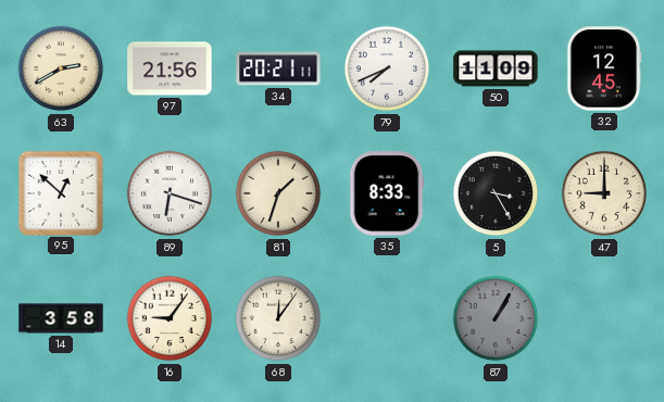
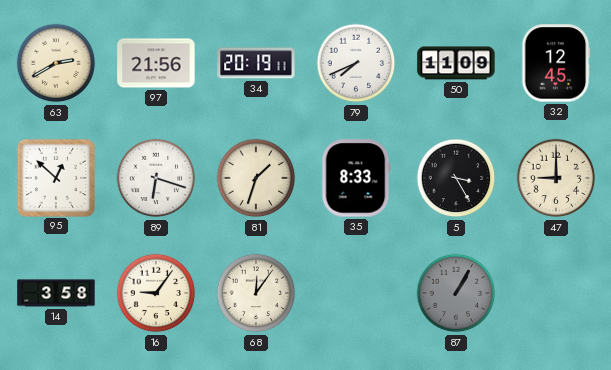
34: 20:21 -> 20:19
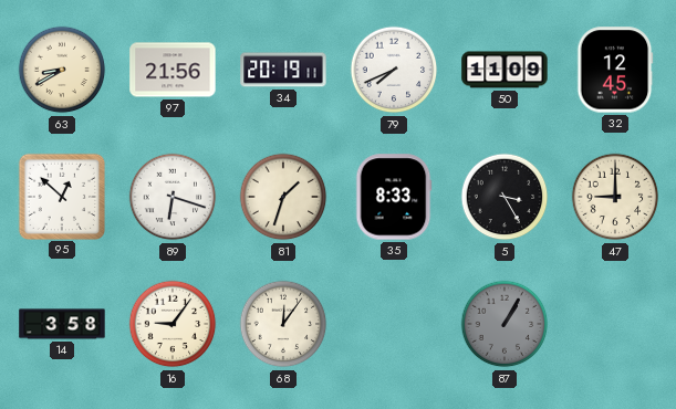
63: 2:40 -> 8:40
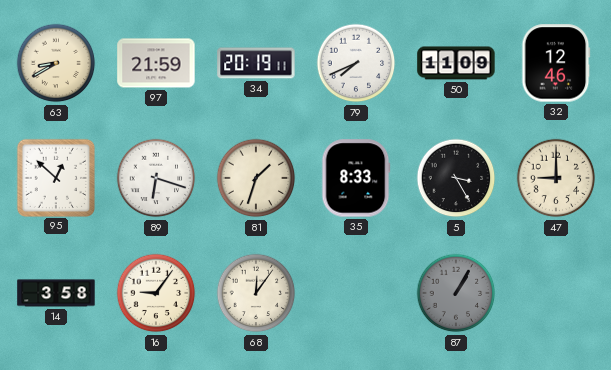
97: 21:56 -> 21:59
32: 12:45 -> 12:46
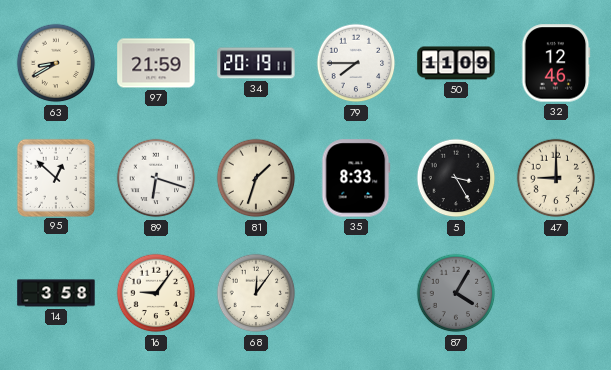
79: 7:41 -> 7:45
87: 1:05 -> 4:05
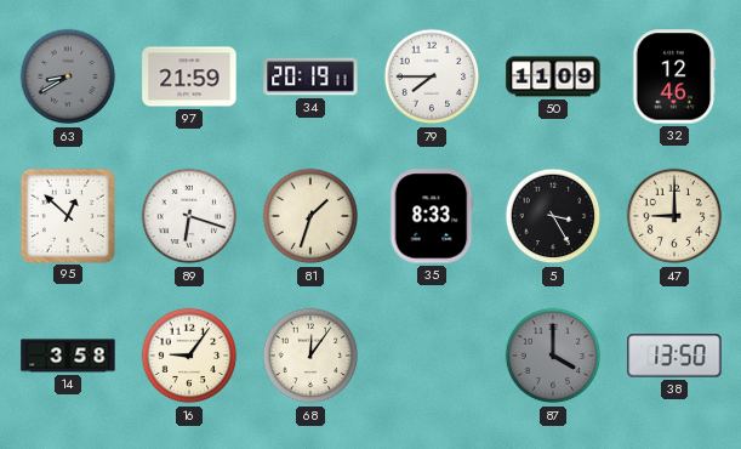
63 dial: cream -> grey
87: 4:05 -> 4:00
38: none -> 13:50
